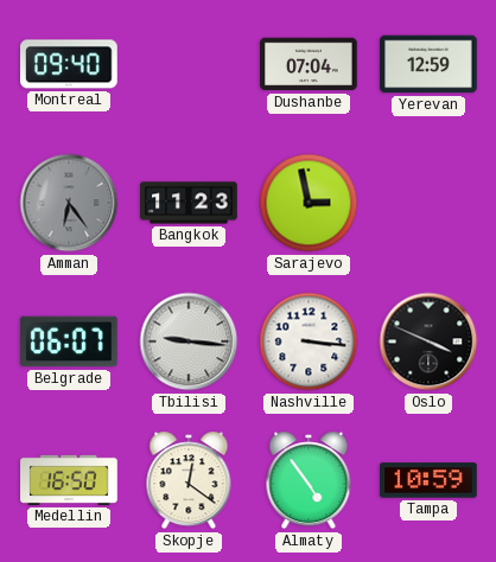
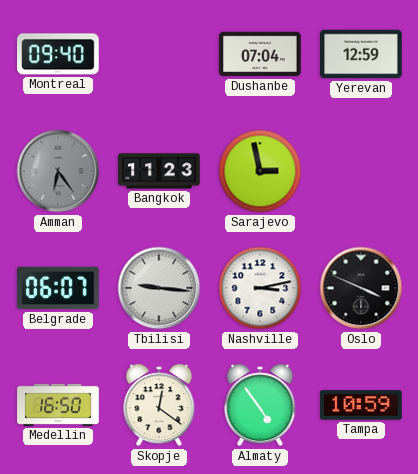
Nashville: 3:16 -> 3:13
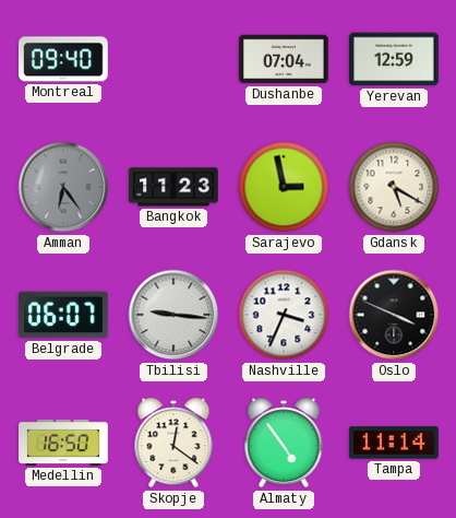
Gdansk: none -> 5:20
Nashville: 3:13 -> 3:34
Tampa: 10:59 -> 11:14
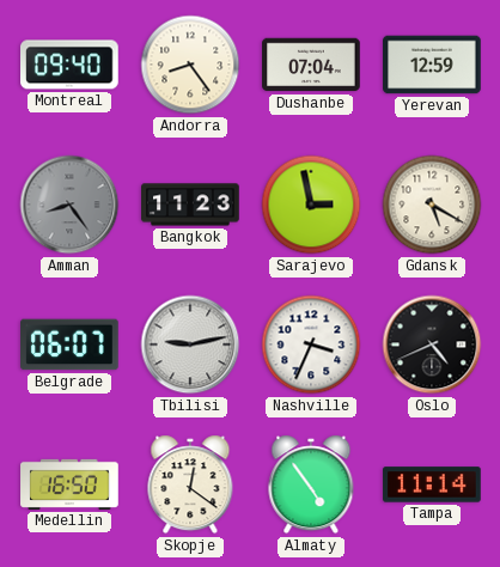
Andorra: none -> 8:24
Amman: 6:24 -> 8:24
Tbilisi: 9:16 -> 9:13
Oslo: 3:49 -> 4:41
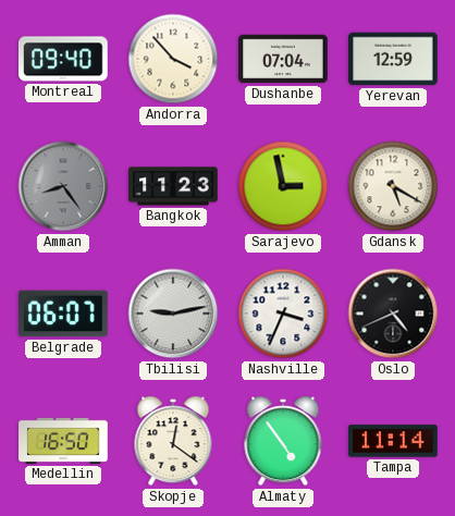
Andorra: 8:24 -> 3:53
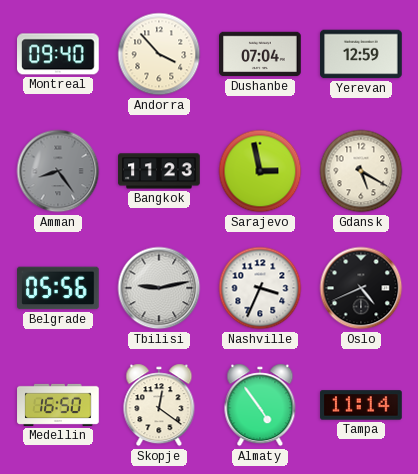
Belgrade: 06:07 -> 05:56
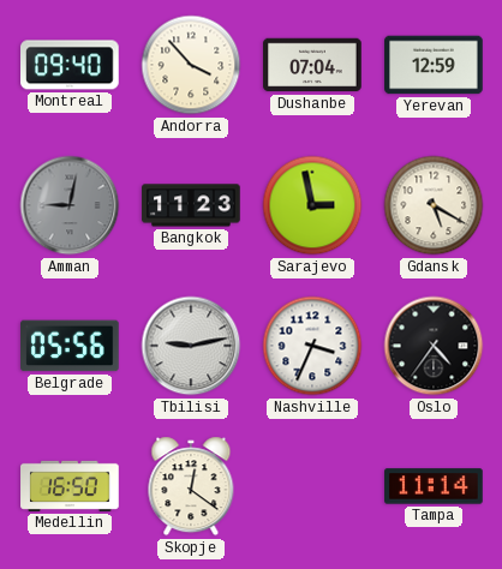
Amman: 8:24 -> 9:02
Oslo: 4:41 -> 4:36
Almaty: 4:54 -> none
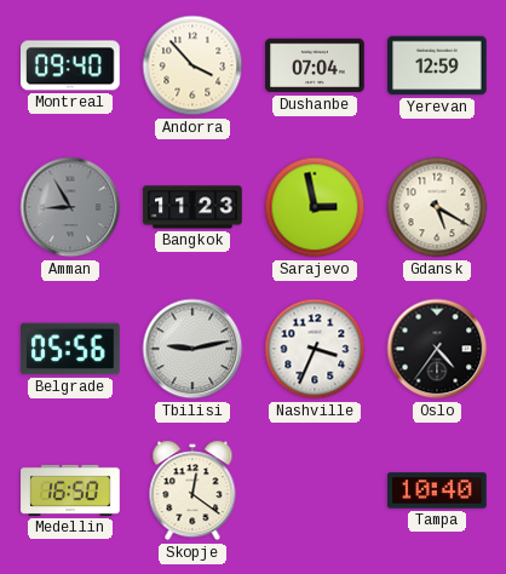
Amman: 9:02 -> 8:55
Tampa: 11:14 -> 10:40
